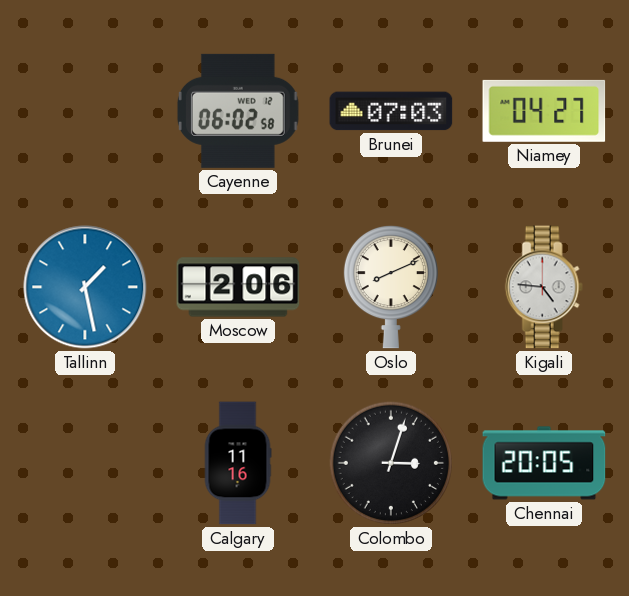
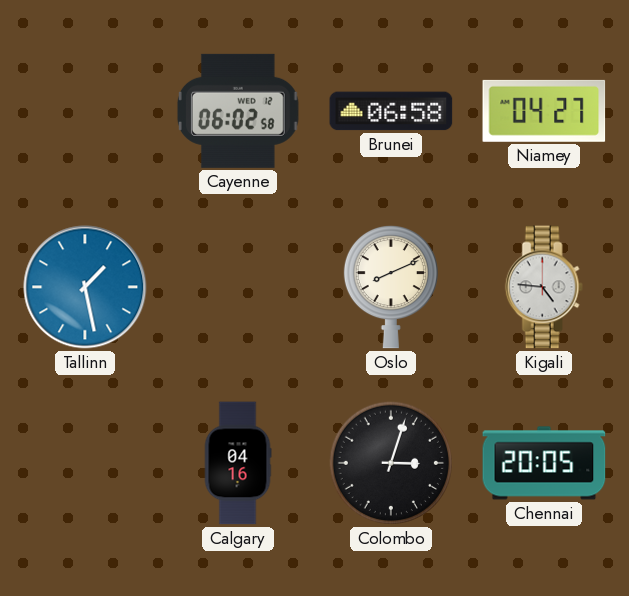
Brunei: 07:03 -> 06:58
Moscow: 2:06 -> none
Calgary: 11:16 -> 04:16
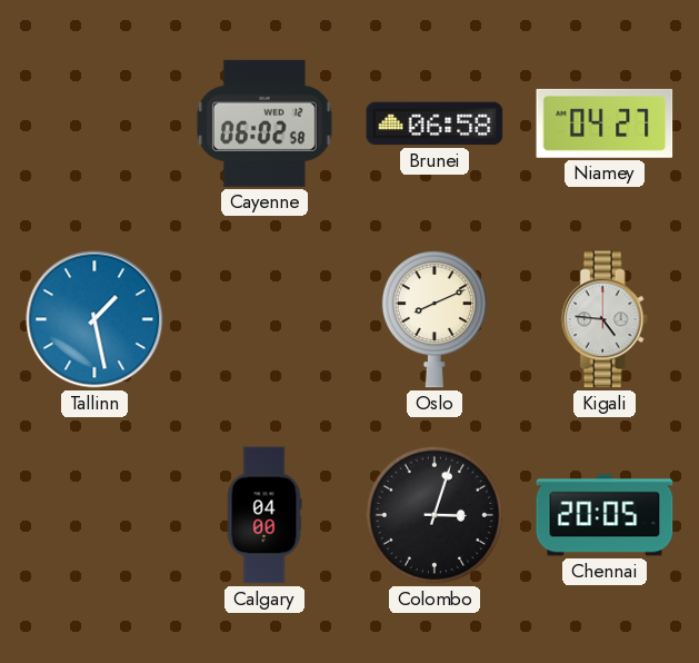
Calgary: 04:16 -> 04:00
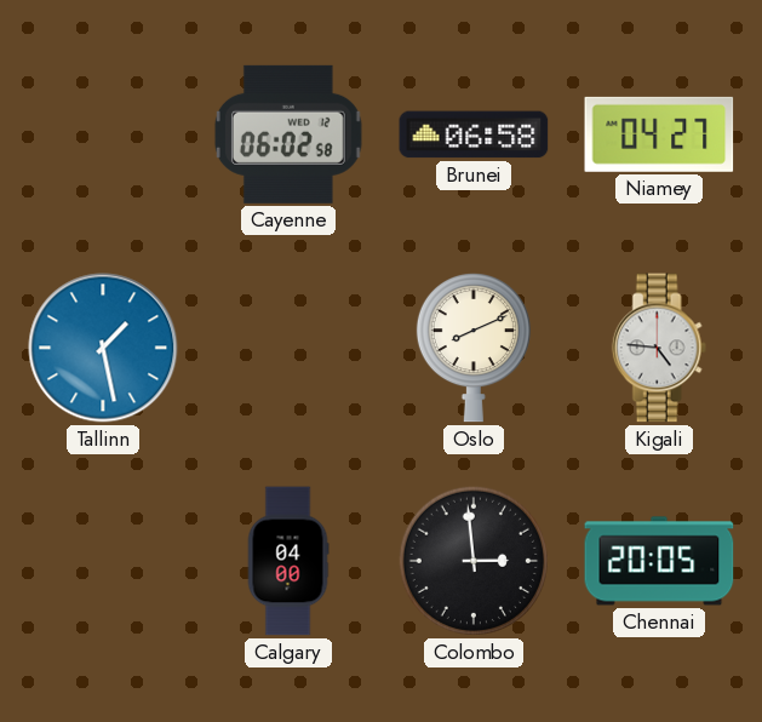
Colombo: 3:03 -> 2:59
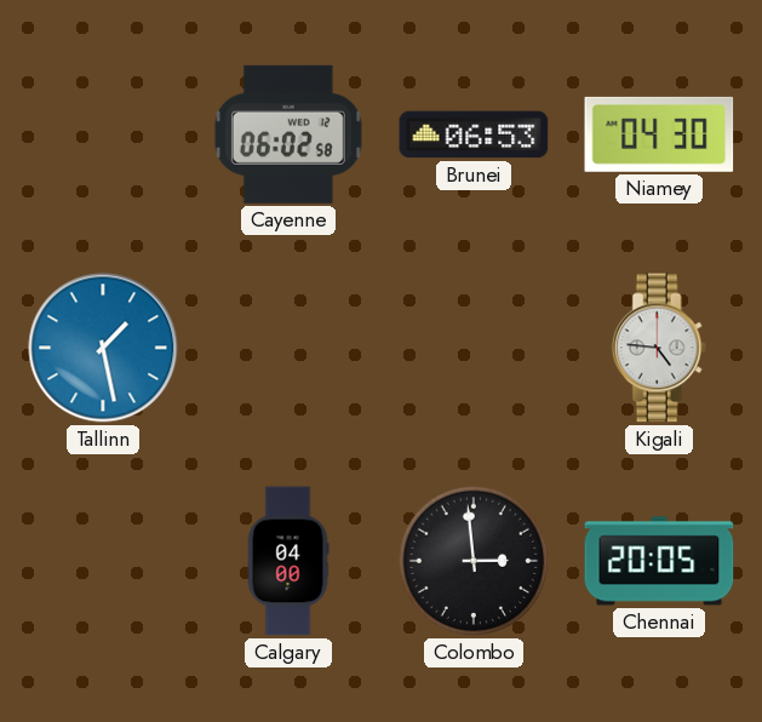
Brunei: 06:58 -> 06:53
Niamey: 04:27 -> 04:30
Oslo: 8:11 -> none
